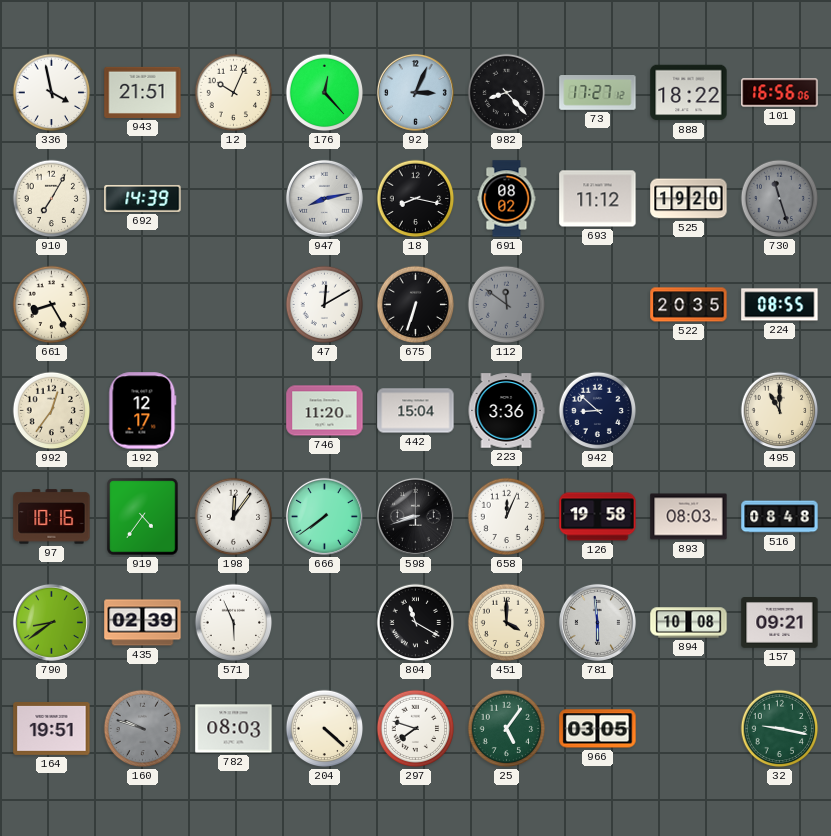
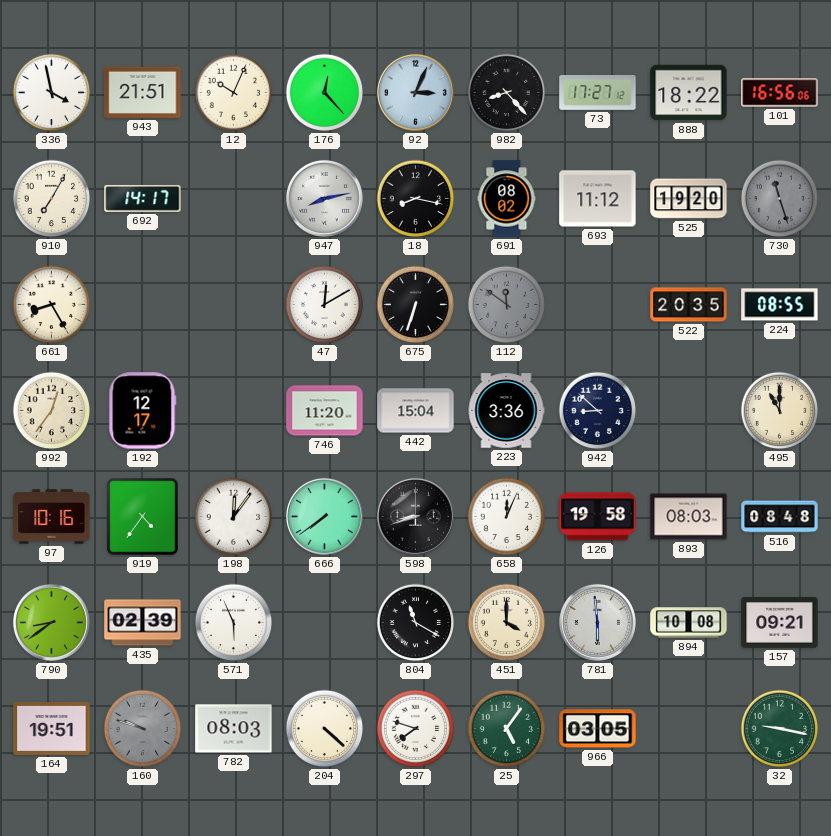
692: 14:39 -> 14:17
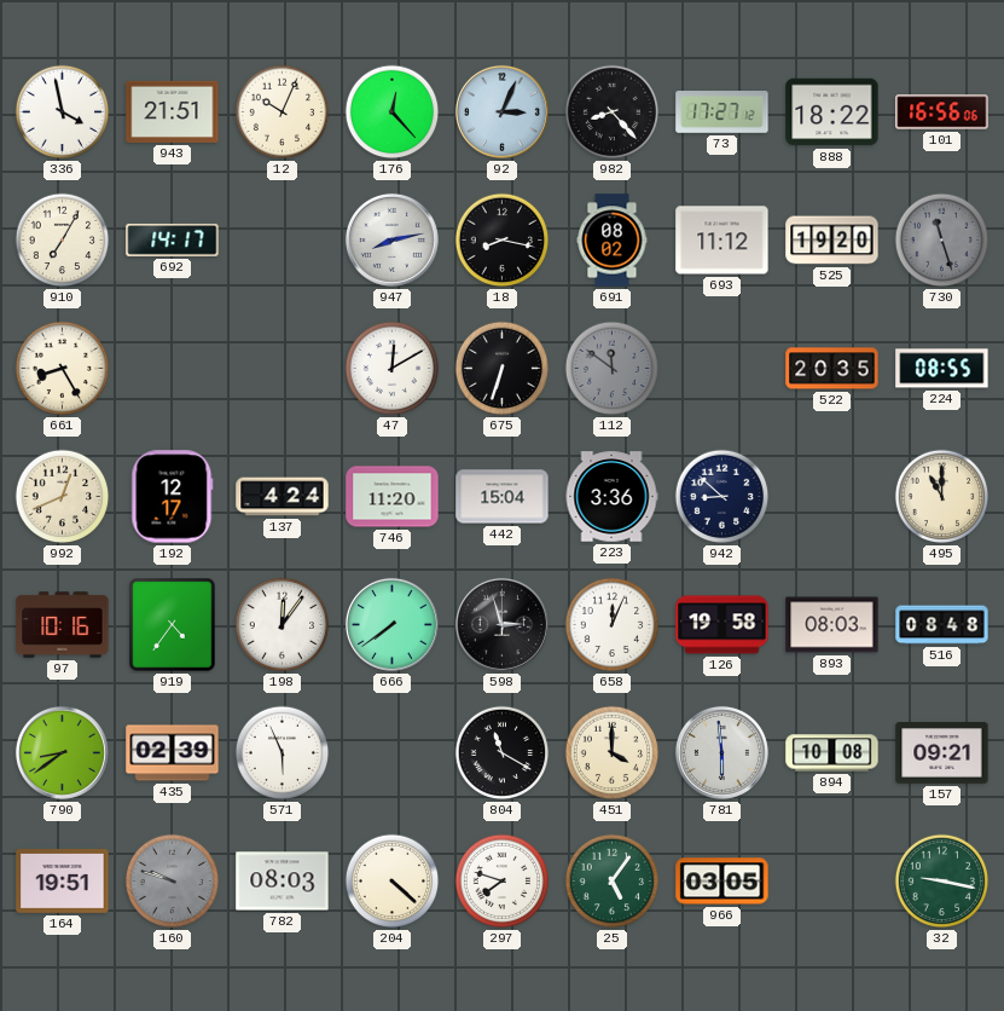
992: 12:36 -> 12:41
137: none -> 4:24
598: 8:42 -> 2:57
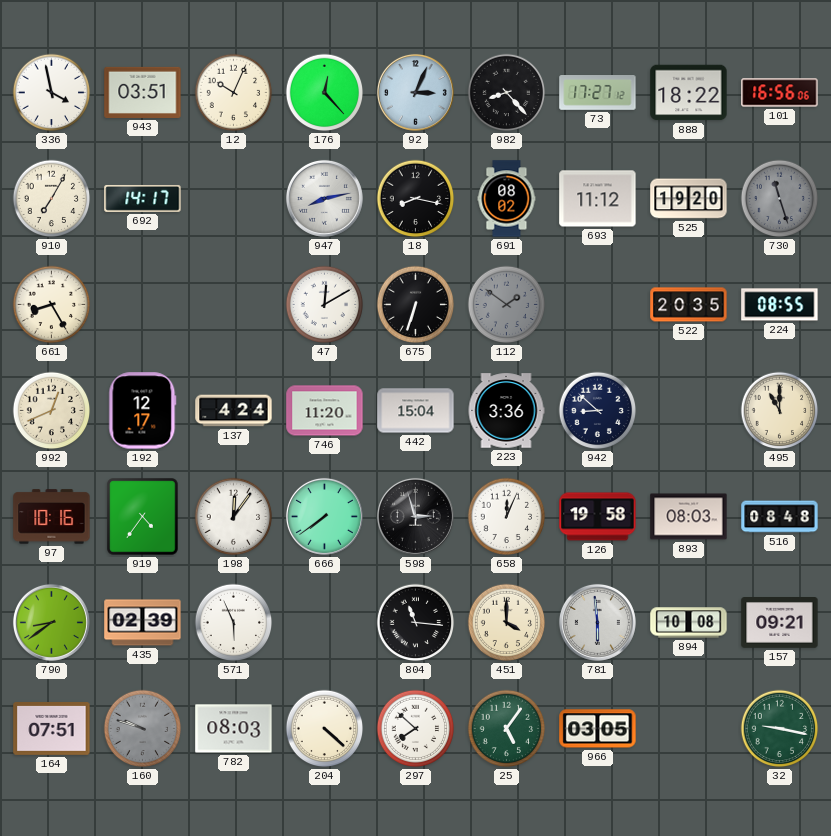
943: 21:51 -> 03:51
112: 11:51 -> 1:51
804: 11:20 -> 11:16
164: 19:51 -> 07:51
297: 7:48 -> 7:52
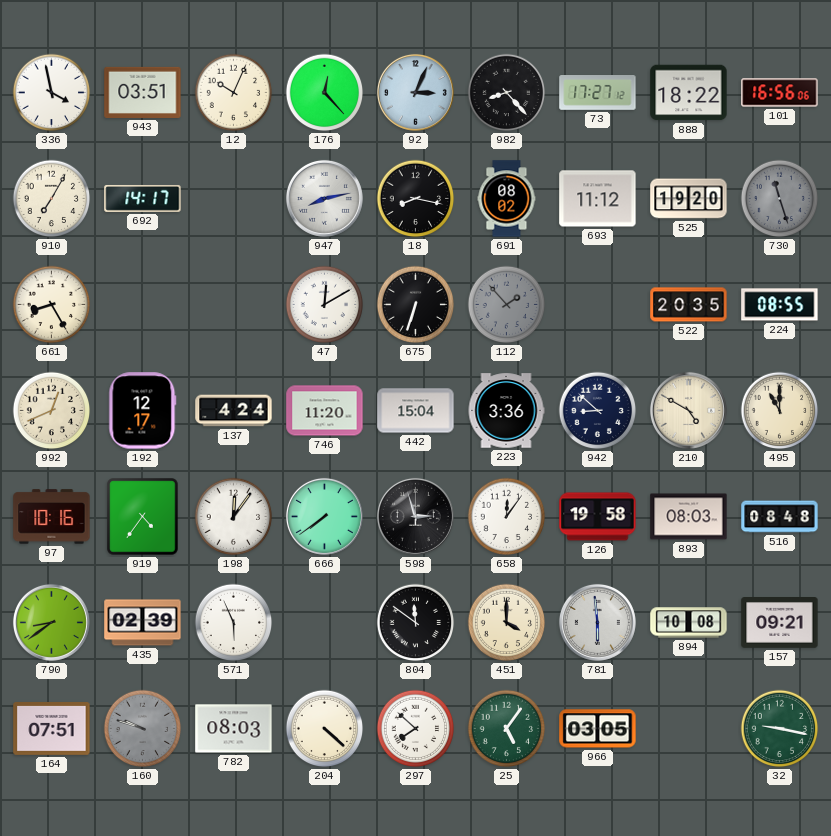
112: 1:51 -> 1:53
210: none -> 4:50
658: 12:04 -> 12:06
804: 11:16 -> 11:51
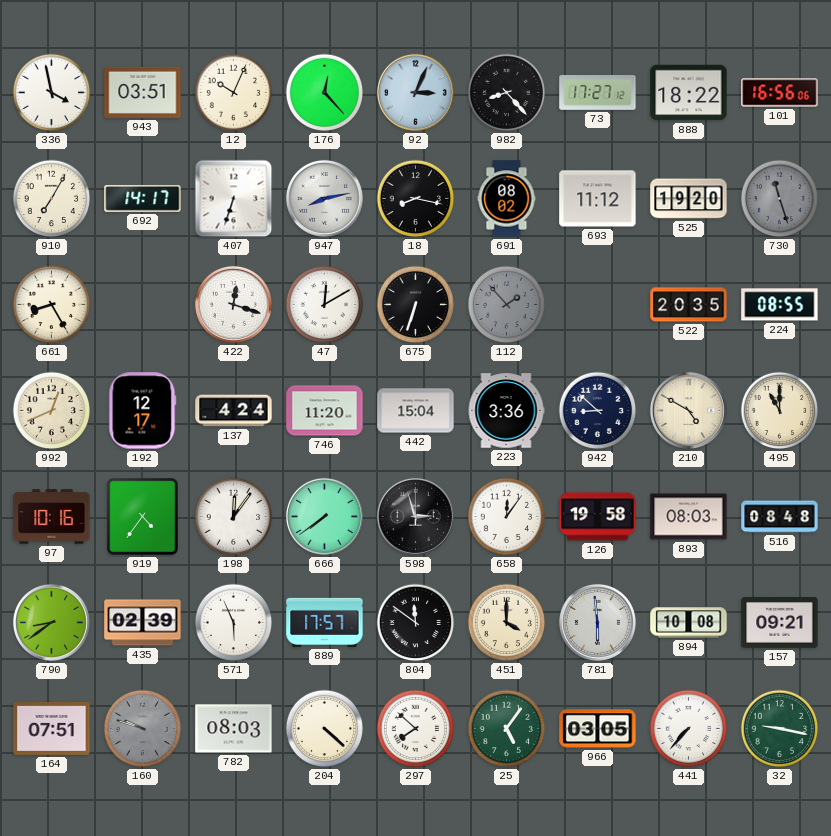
407: none -> 6:33
422: none -> 12:18
889: none -> 17:57
441: none -> 7:37
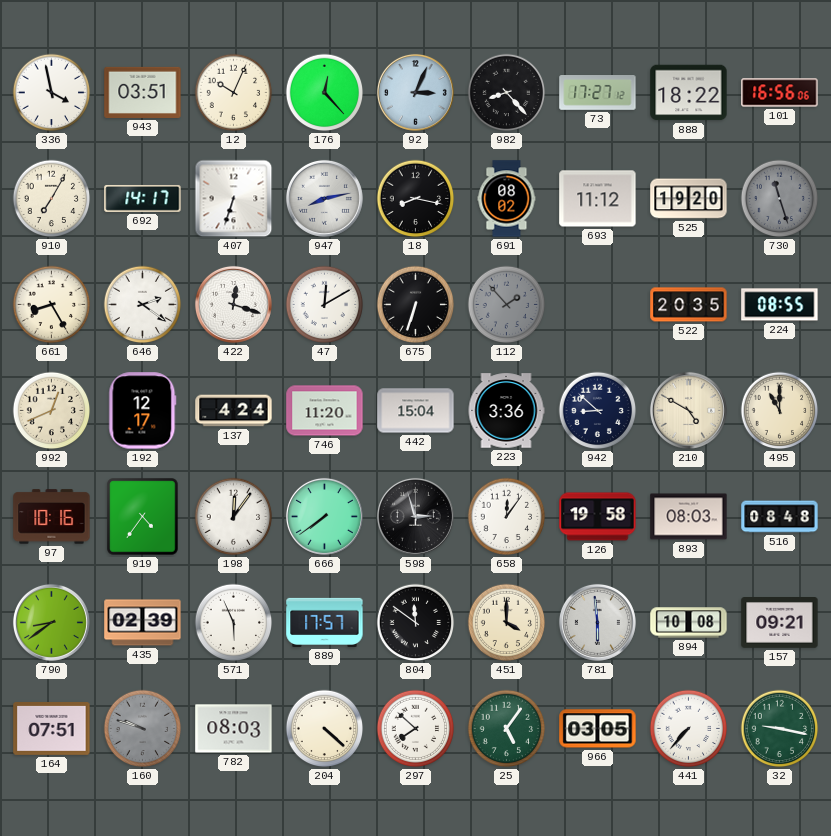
646: none -> 2:21
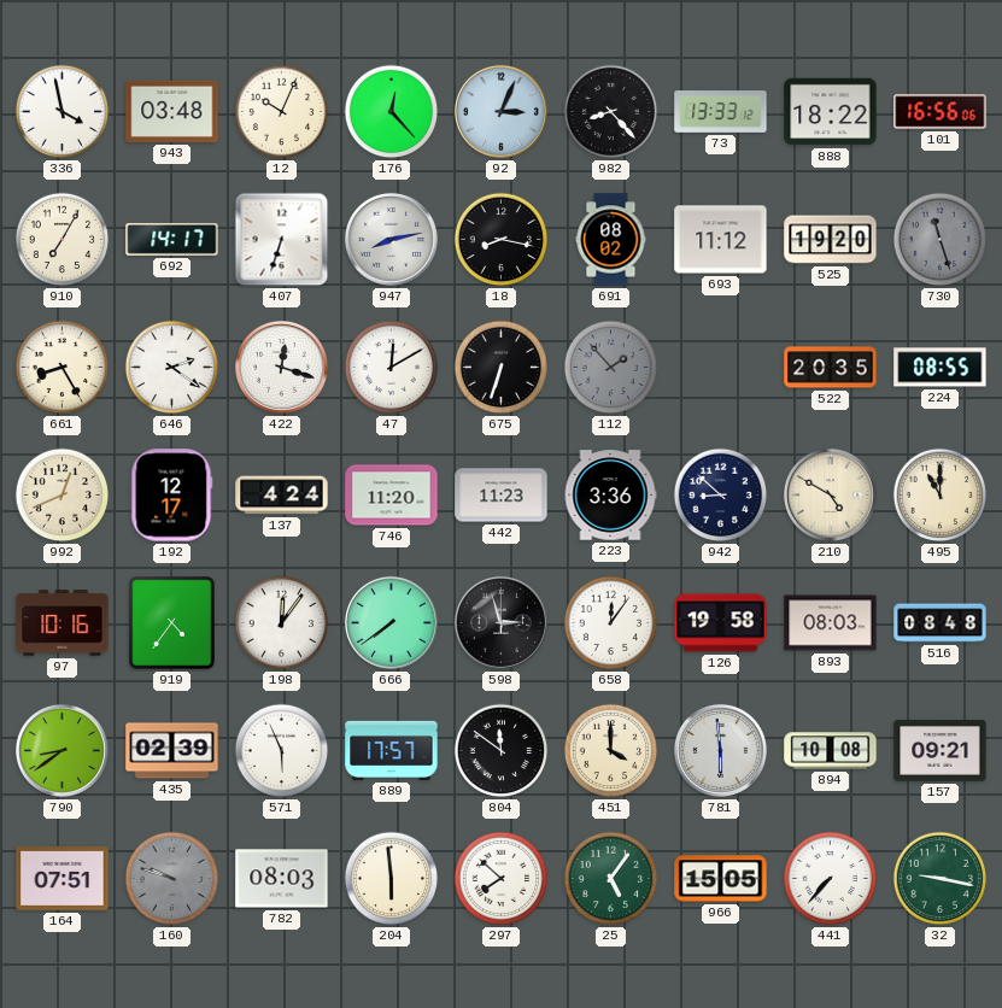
943: 03:51 -> 03:48
73: 17:27 -> 13:33
442: 15:04 -> 11:23
204: 4:22 -> 5:59
966: 03:05 -> 15:05
